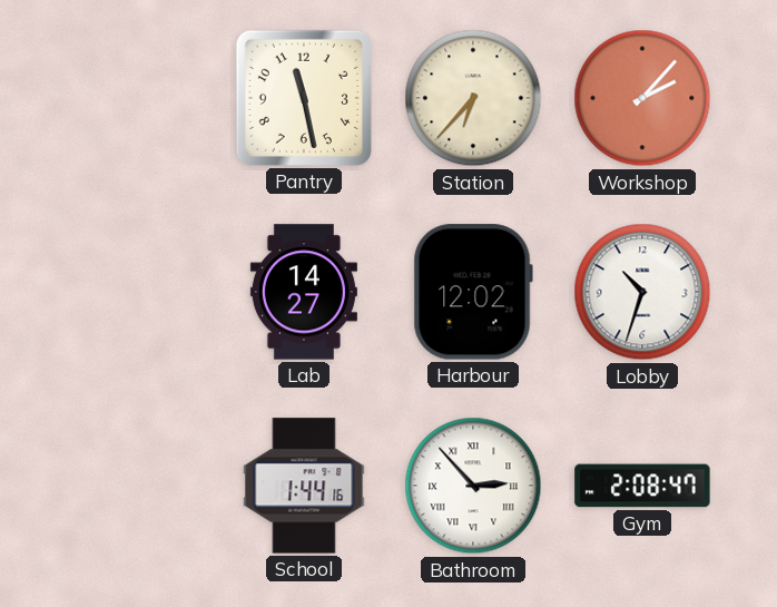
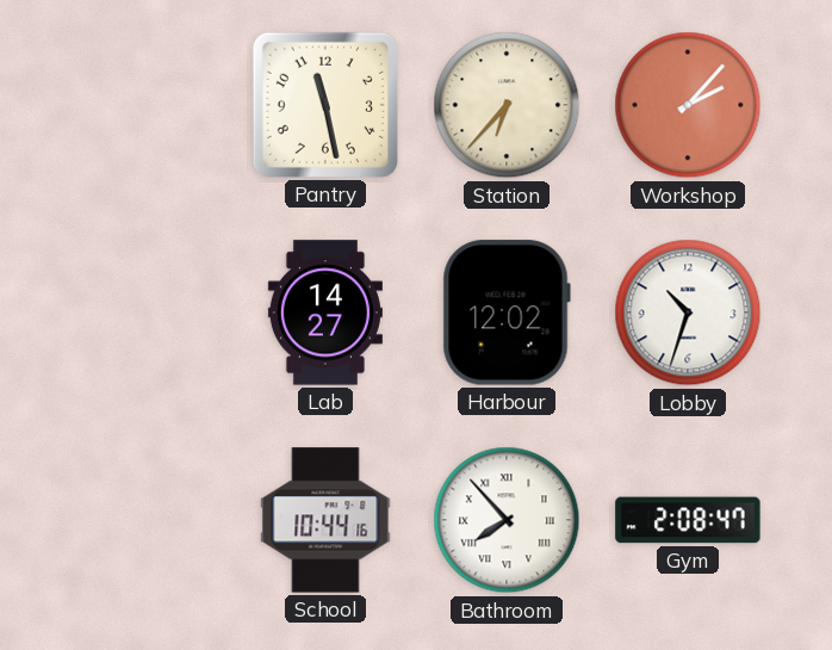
School: 1:44 -> 10:44
Bathroom: 2:53 -> 7:53
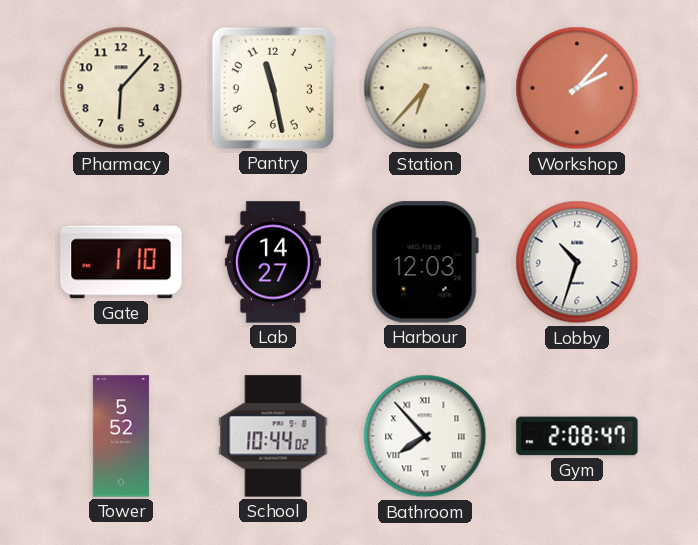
Pharmacy: none -> 6:07
Gate: none -> 1:10
Harbour: 12:02 -> 12:03
Tower: none -> 5:52
School: 10:44:16 -> 10:44:02
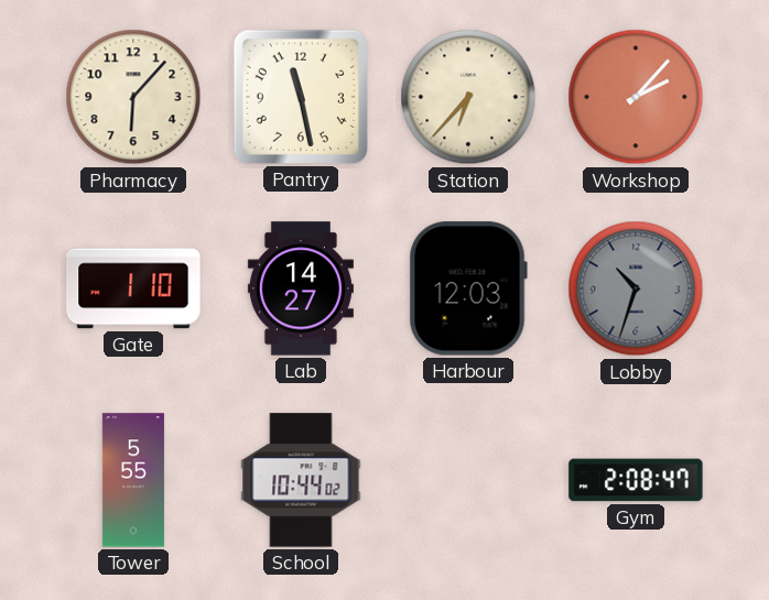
Lobby dial: white -> grey
Tower: 5:52 -> 5:55
Bathroom: 7:53 -> none
